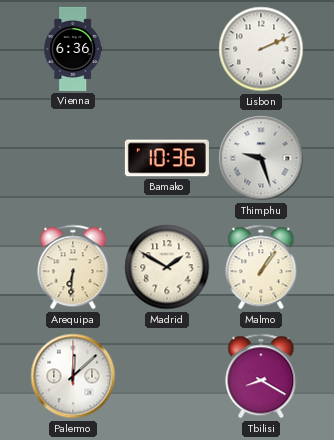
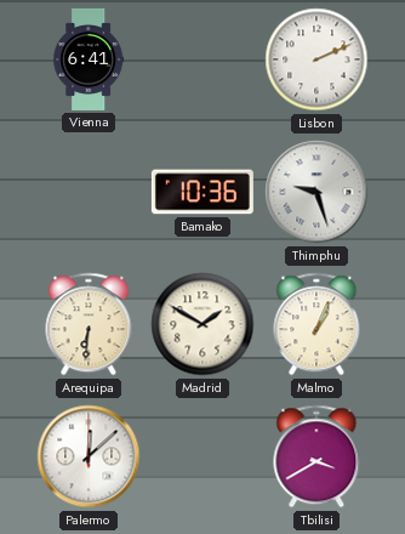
Vienna: 6:36 -> 6:41
Malmo: 1:06 -> 1:04
Tbilisi: 8:20 -> 3:40
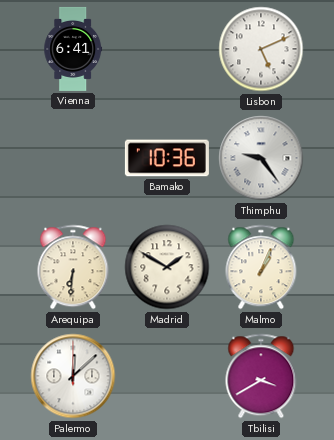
Lisbon: 2:11 -> 5:11
Thimphu: 9:27 -> 9:24
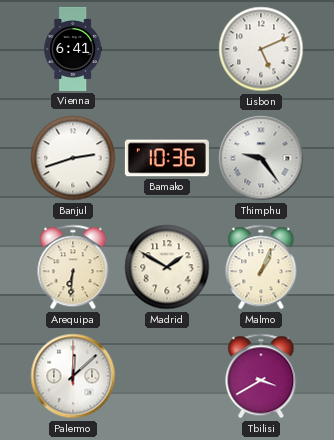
Banjul: none -> 2:42
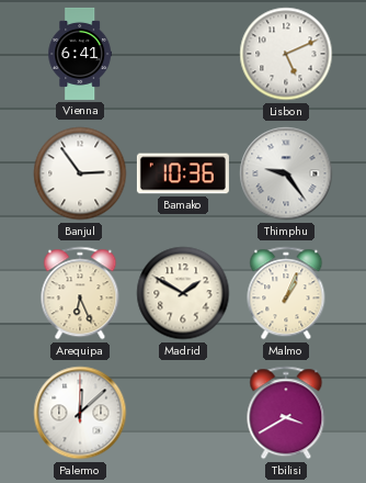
Banjul: 2:42 -> 2:54
Arequipa: 6:31 -> 6:26
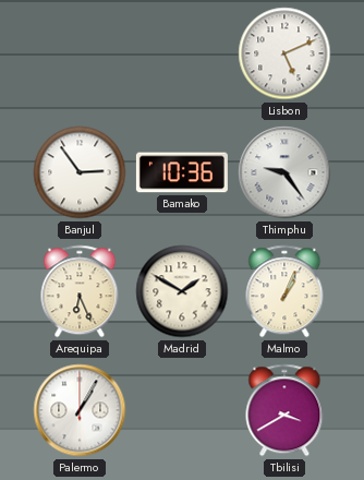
Vienna: 6:41 -> none
Palermo: 12:08 -> 1:05
